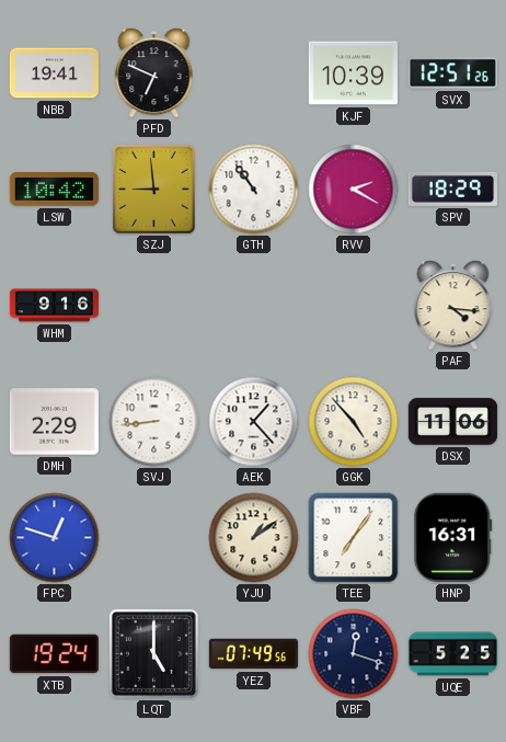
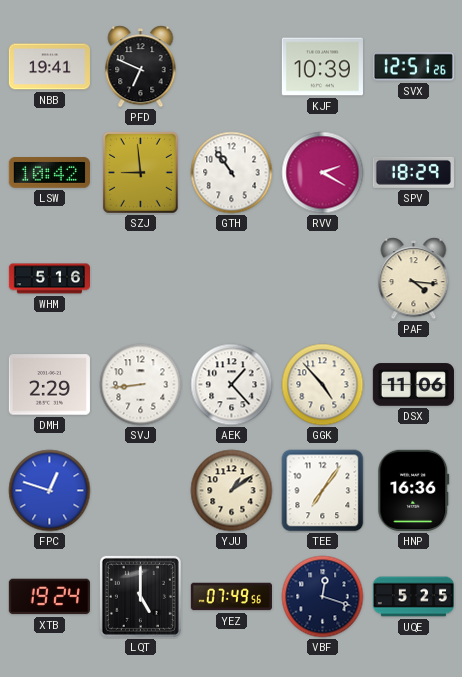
WHM: 9:16 -> 5:16
HNP: 16:31 -> 16:36
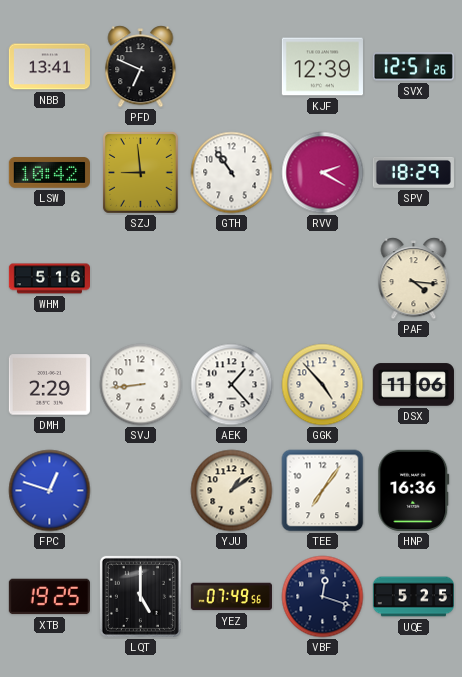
NBB: 19:41 -> 13:41
KJF: 10:39 -> 12:39
XTB: 19:24 -> 19:25
